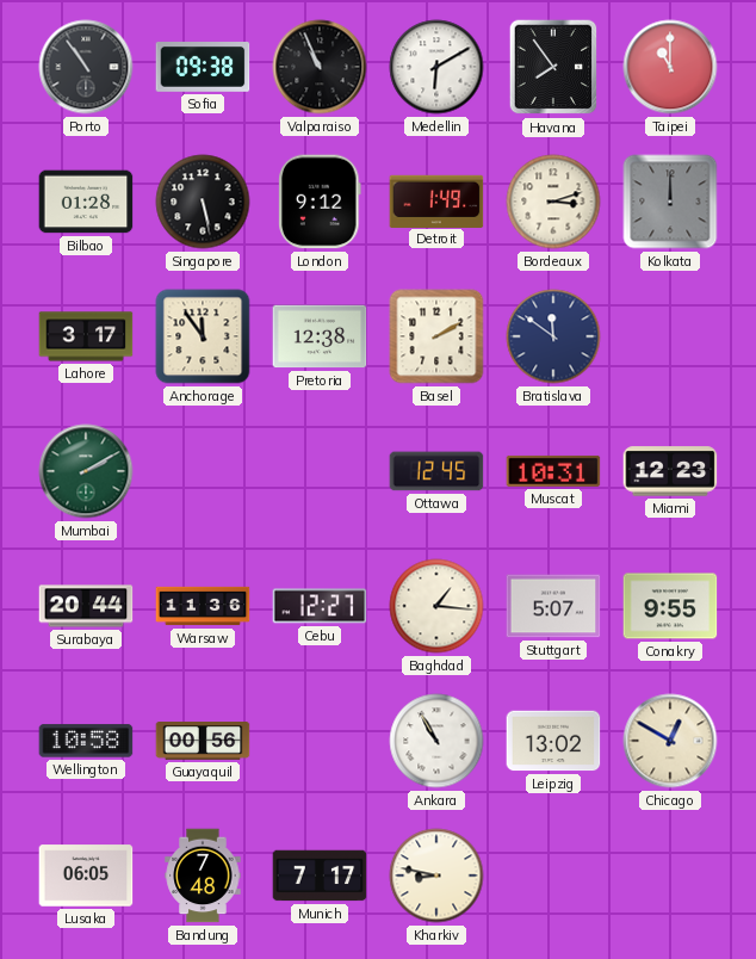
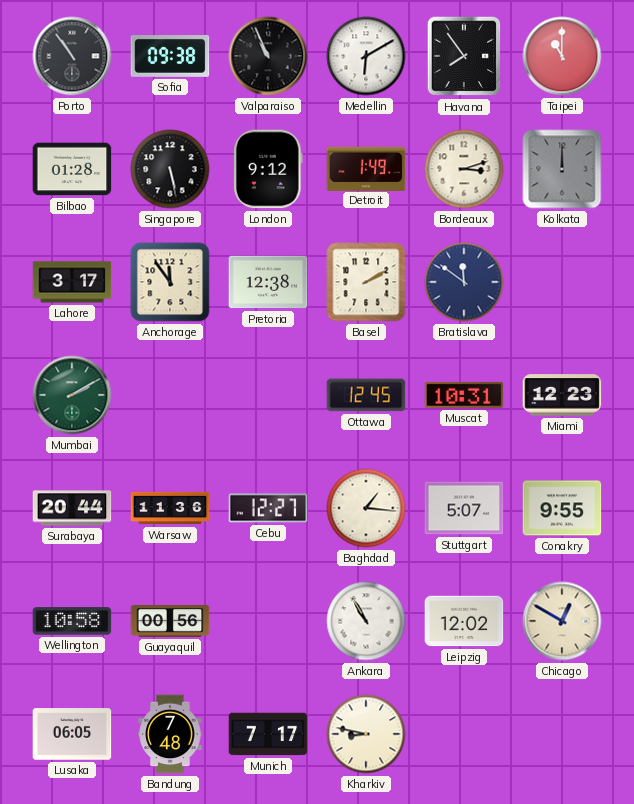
Leipzig: 13:02 -> 12:02
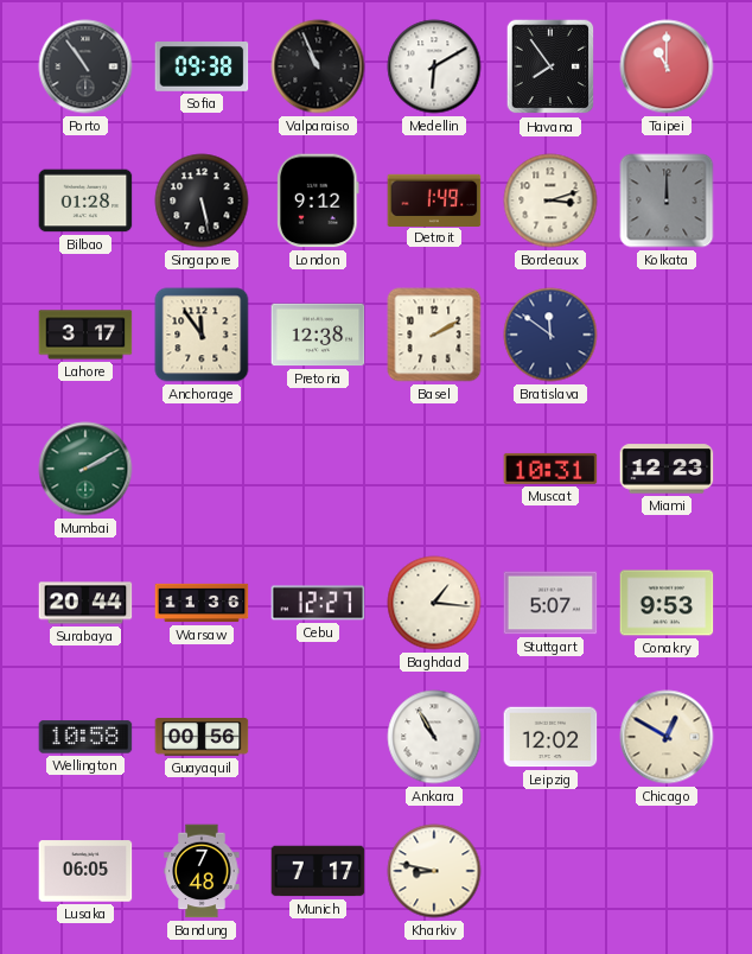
Ottawa: 12:45 -> none
Conakry: 9:55 -> 9:53
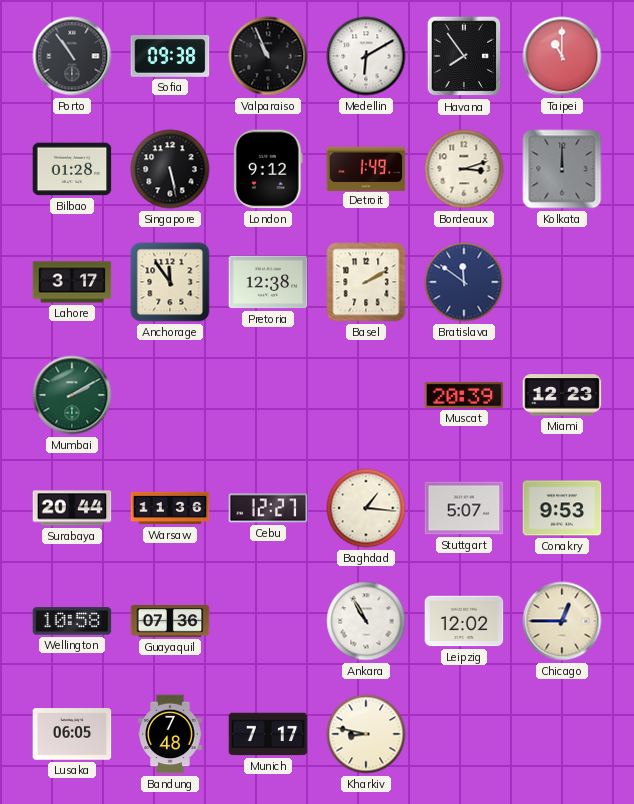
Muscat: 10:31 -> 20:39
Guayaquil: 00:56 -> 07:36
Chicago: 12:50 -> 12:45
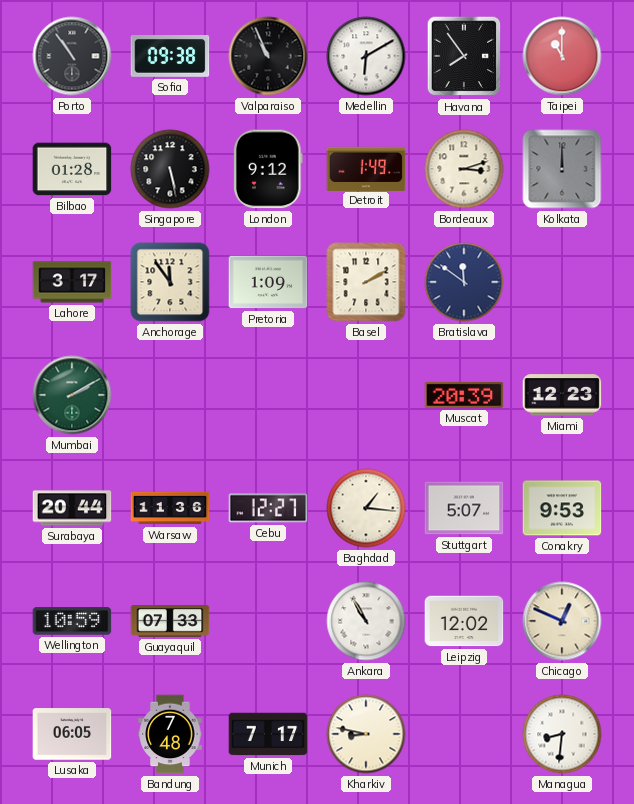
Pretoria: 12:38 -> 1:09
Wellington: 10:58 -> 10:59
Guayaquil: 07:36 -> 07:33
Chicago: 12:45 -> 12:49
Managua: none -> 8:31
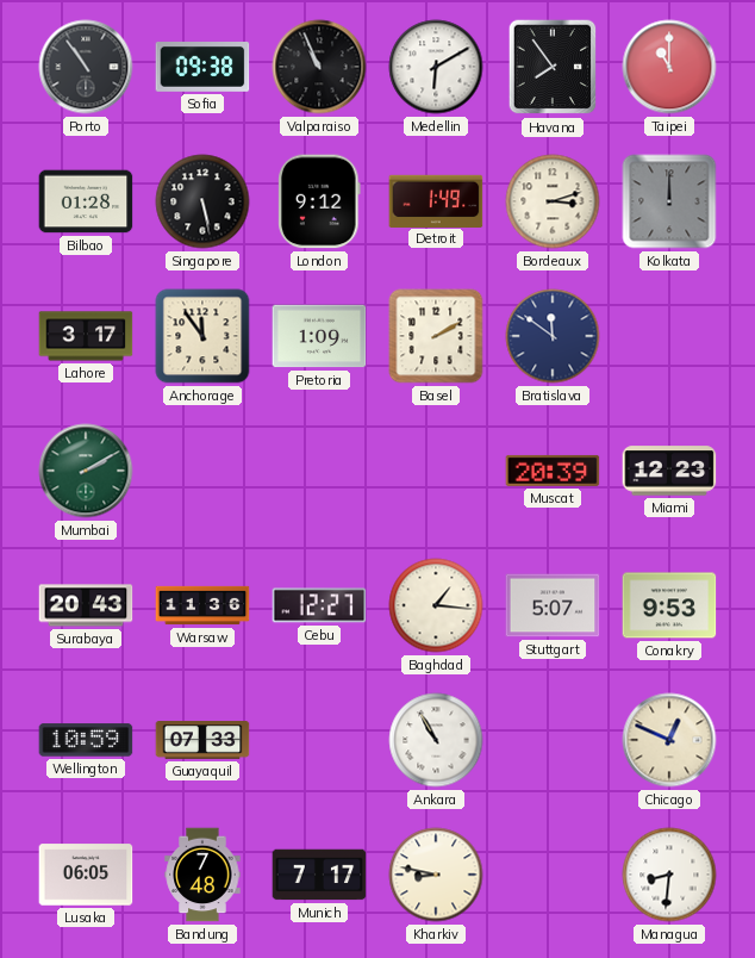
Surabaya: 20:44 -> 20:43
Leipzig: 12:02 -> none
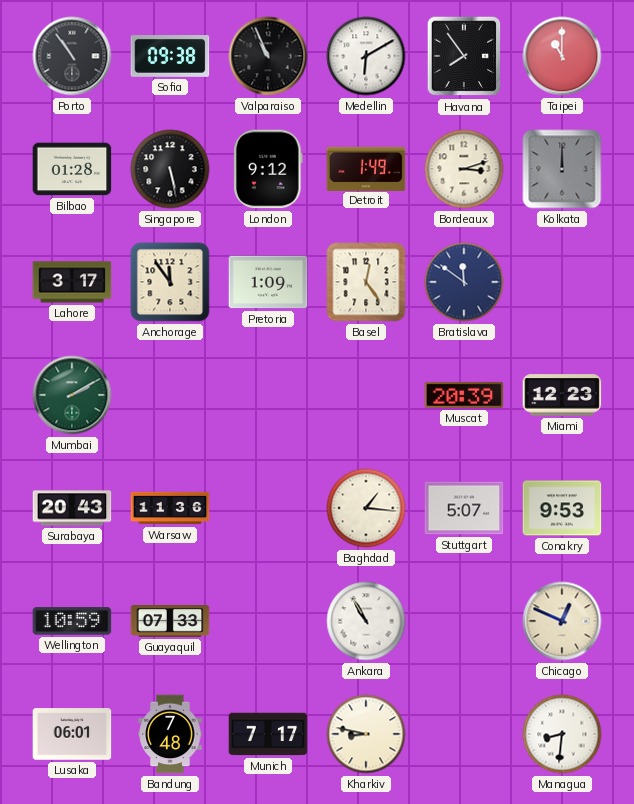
Basel: 2:10 -> 12:24
Cebu: 12:27 -> none
Lusaka: 06:05 -> 06:01
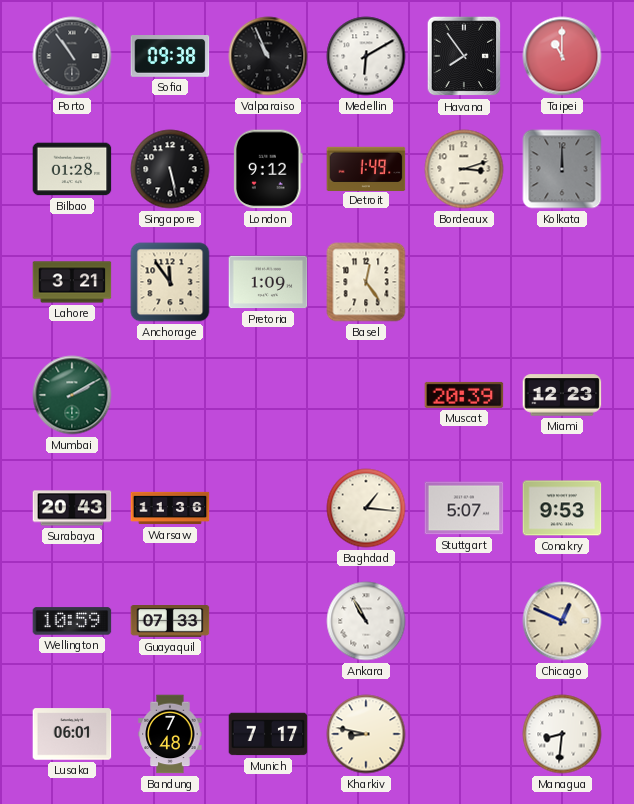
Lahore: 3:17 -> 3:21
Bratislava: 11:51 -> none
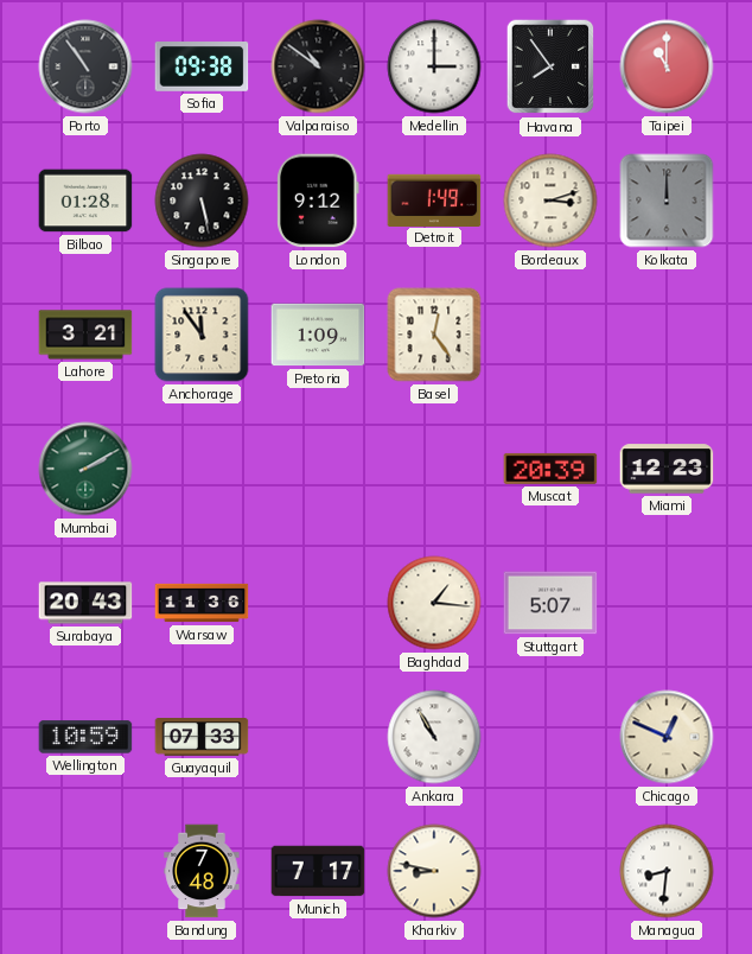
Valparaiso: 10:56 -> 10:51
Medellin: 6:10 -> 3:00
Conakry: 9:53 -> none
Lusaka: 06:01 -> none
